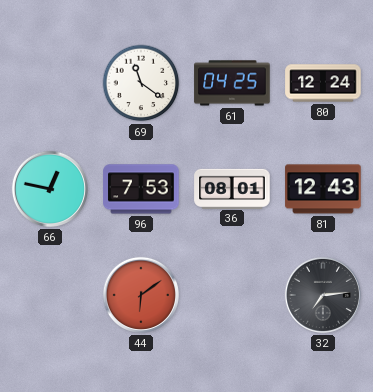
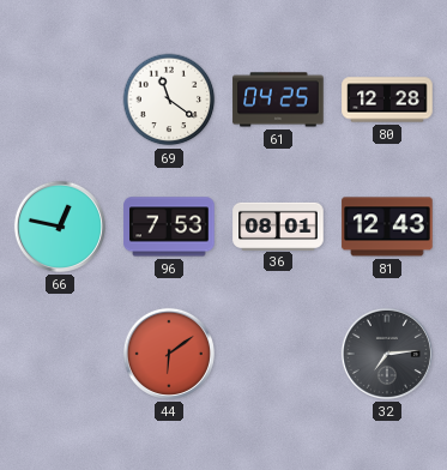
80: 12:24 -> 12:28
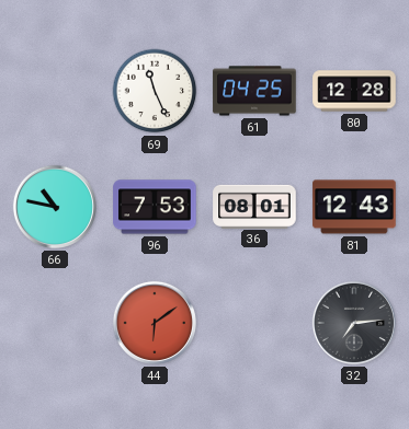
69: 11:21 -> 11:26
66: 12:47 -> 10:47
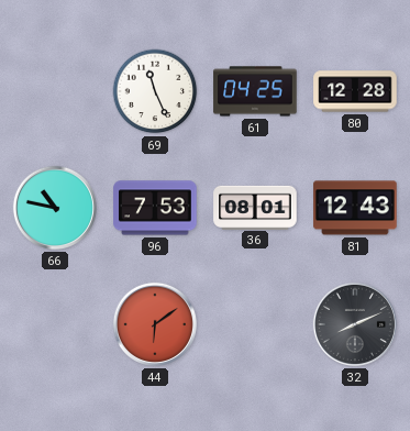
32: 7:14 -> 8:11
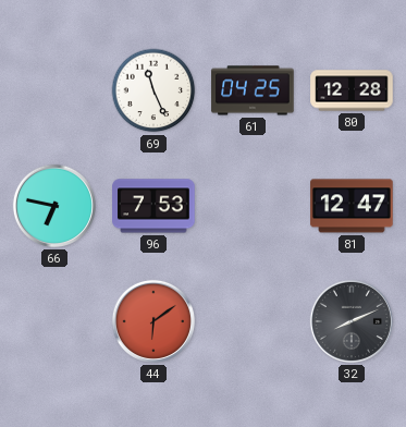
66: 10:47 -> 6:47
36: 08:01 -> none
81: 12:43 -> 12:47
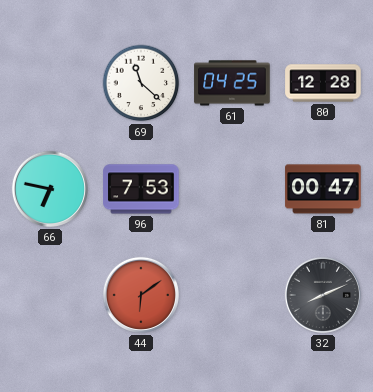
69: 11:26 -> 11:22
81: 12:47 -> 00:47
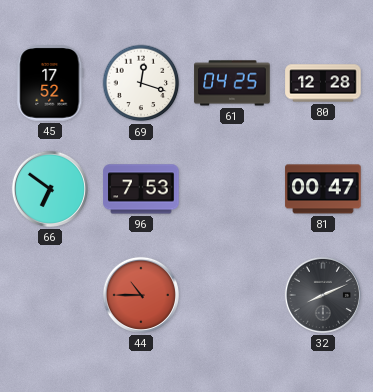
45: none -> 17:52
69: 11:22 -> 12:18
66: 6:47 -> 6:51
44: 6:09 -> 10:45
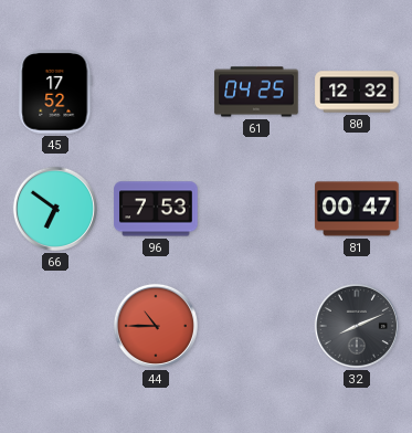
69: 12:18 -> none
80: 12:28 -> 12:32
